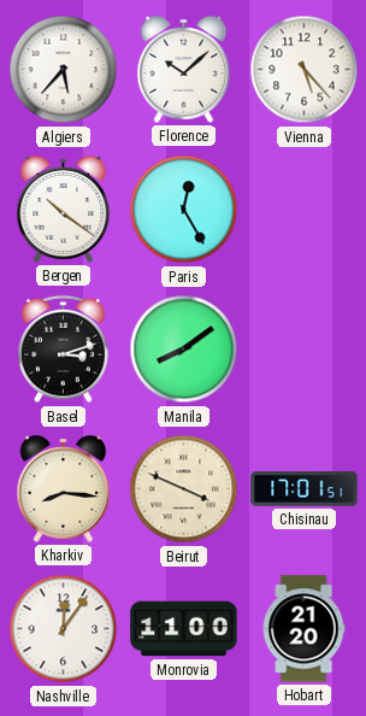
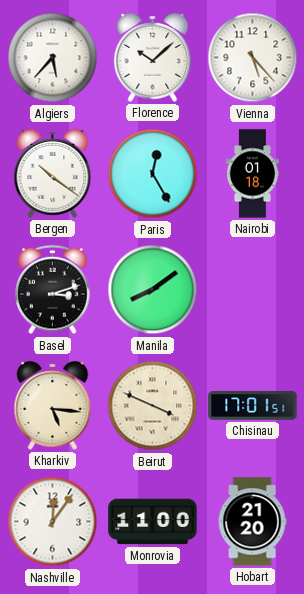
Nairobi: none -> 01:18
Kharkiv: 8:16 -> 5:16
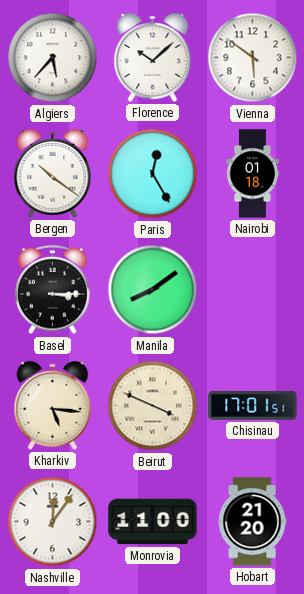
Vienna: 5:23 -> 5:51
Basel: 3:12 -> 3:15
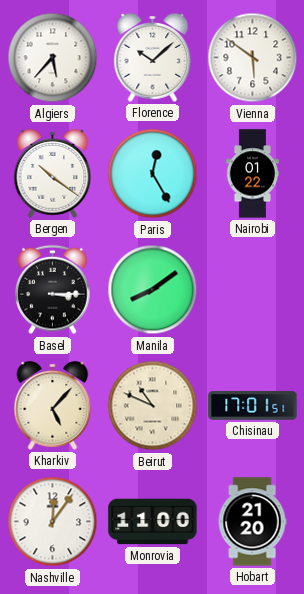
Nairobi: 01:18 -> 01:22
Kharkiv: 5:16 -> 5:07
Beirut: 3:49 -> 10:49
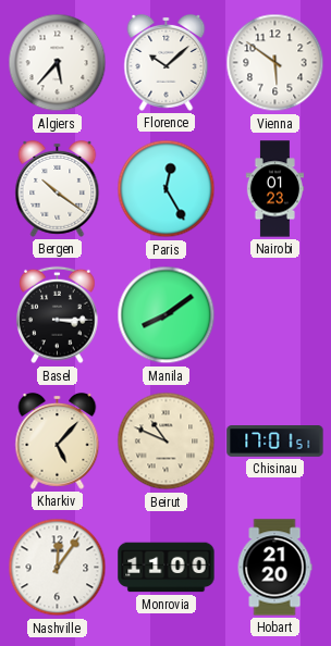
Nairobi: 01:22 -> 01:23
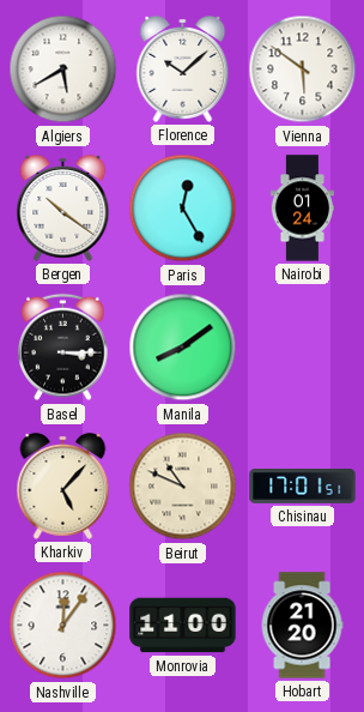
Algiers: 5:37 -> 5:40
Nairobi: 01:23 -> 01:24
